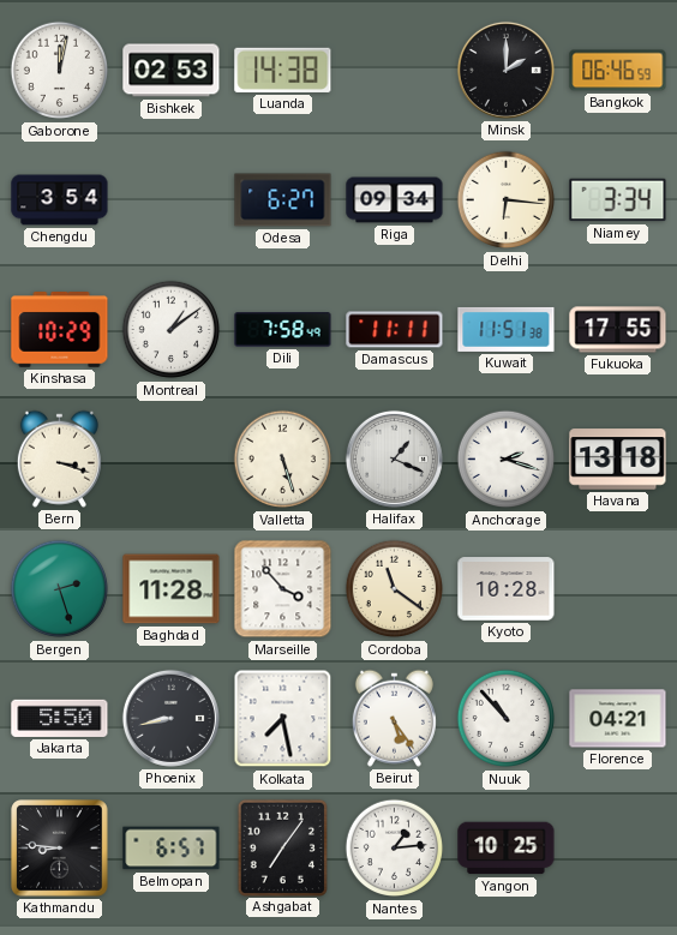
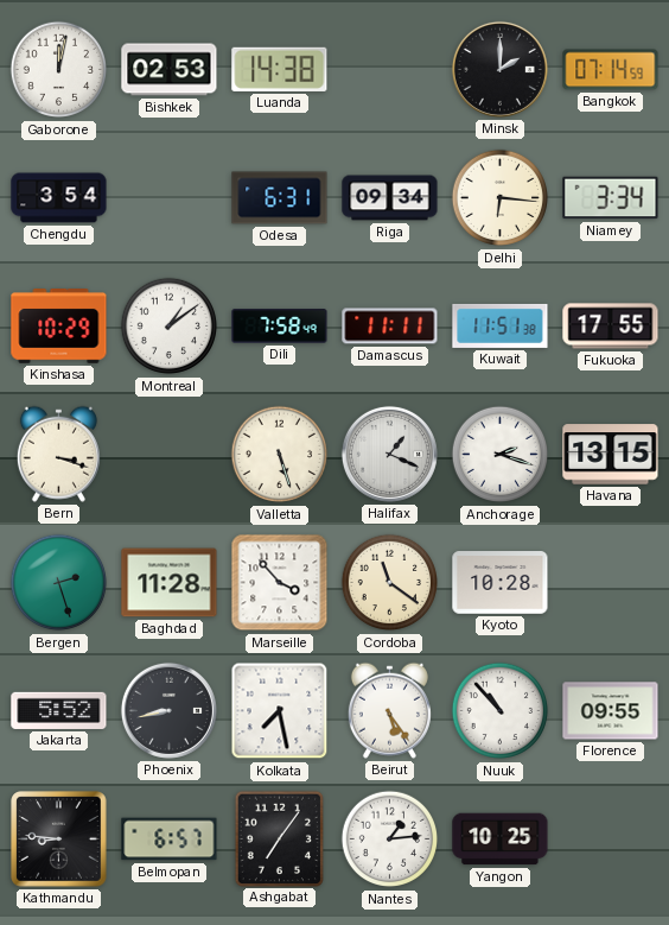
Bangkok: 06:46 -> 07:14
Odesa: 6:27 -> 6:31
Havana: 13:18 -> 13:15
Jakarta: 5:50 -> 5:52
Florence: 04:21 -> 09:55
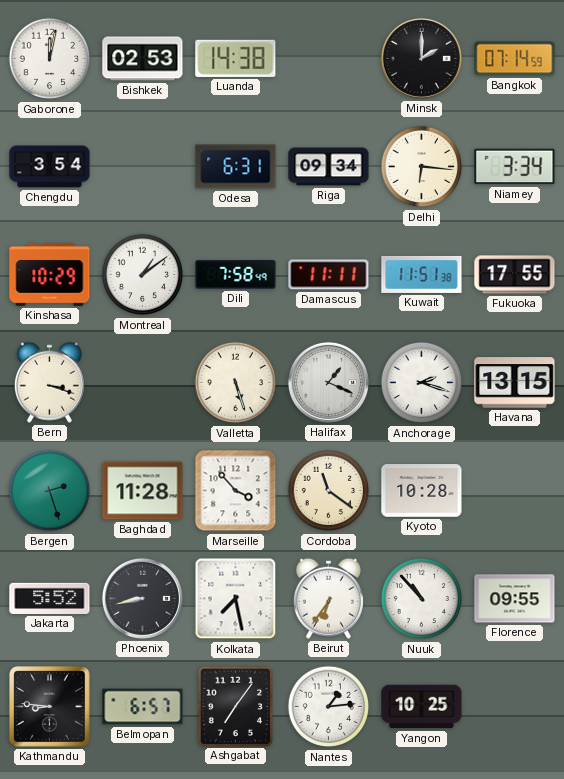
Beirut: 5:24 -> 6:36
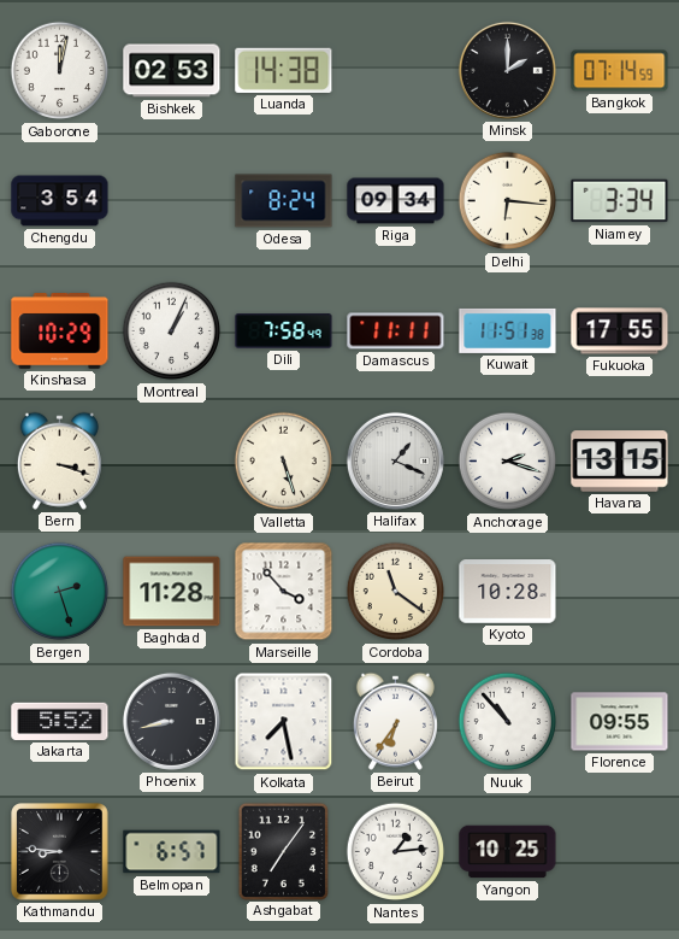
Odesa: 6:31 -> 8:24
Montreal: 1:09 -> 1:04
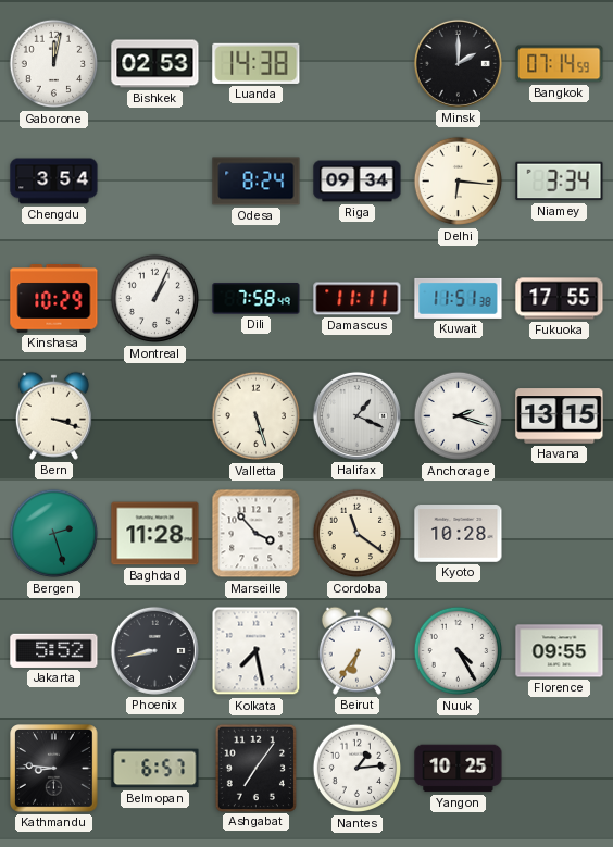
Nuuk: 10:53 -> 4:25
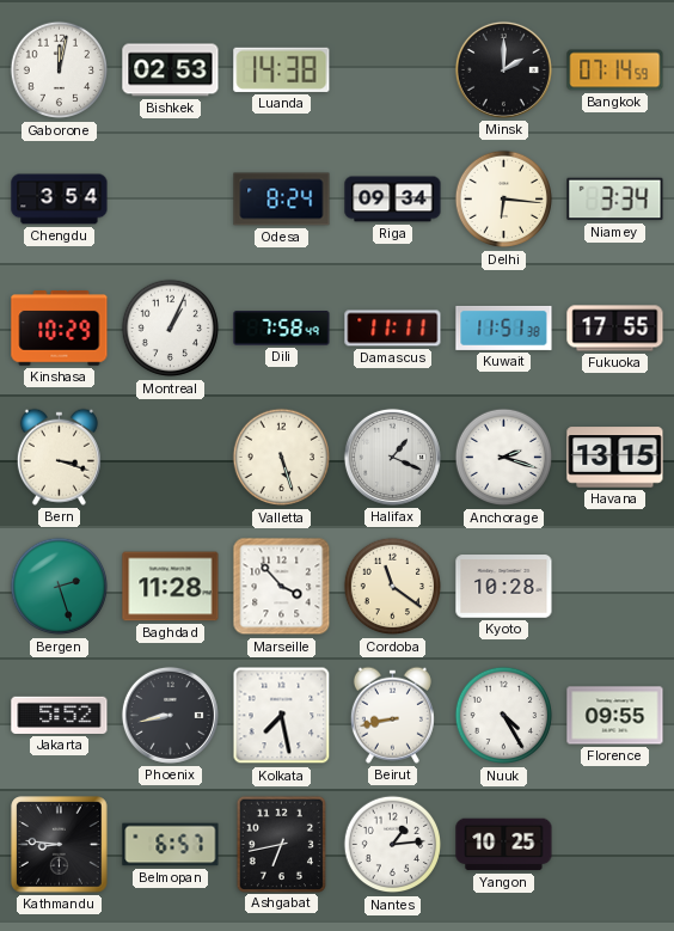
Beirut: 6:36 -> 8:43
Ashgabat: 7:06 -> 6:43
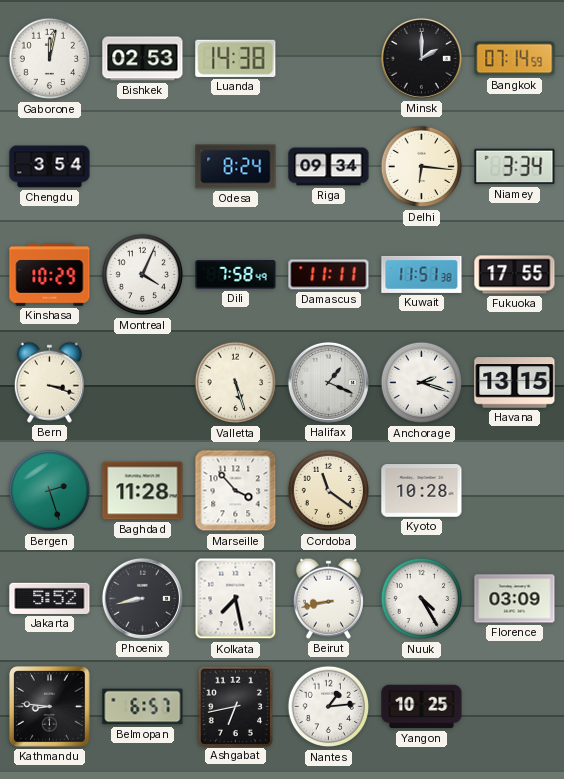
Montreal: 1:04 -> 4:04
Florence: 09:55 -> 03:09
